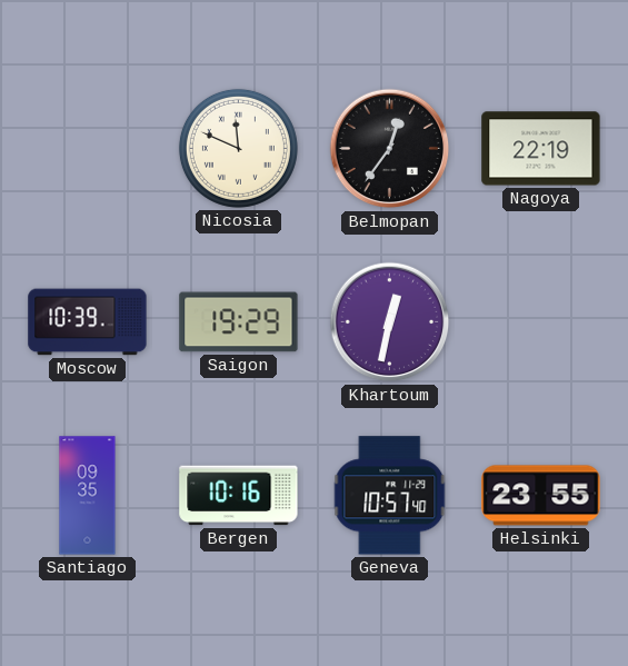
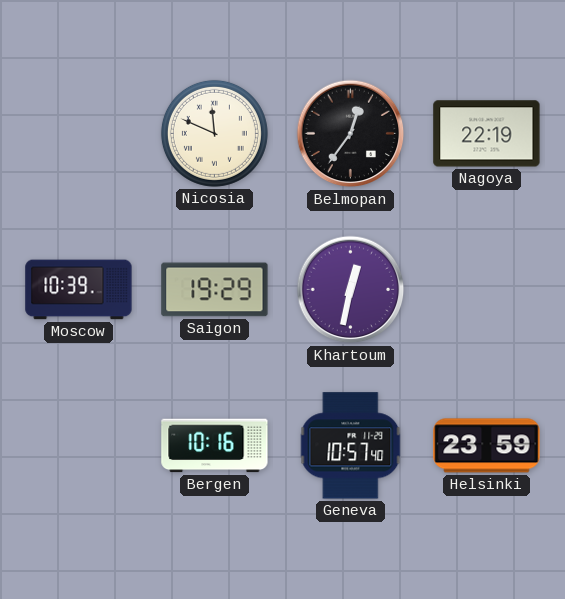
Santiago: 09:35 -> none
Helsinki: 23:55 -> 23:59
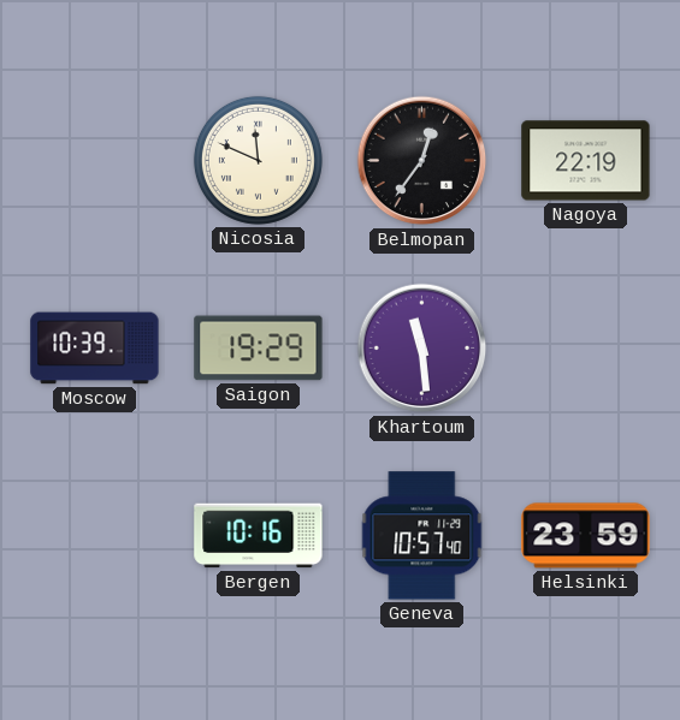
Khartoum: 12:32 -> 11:29
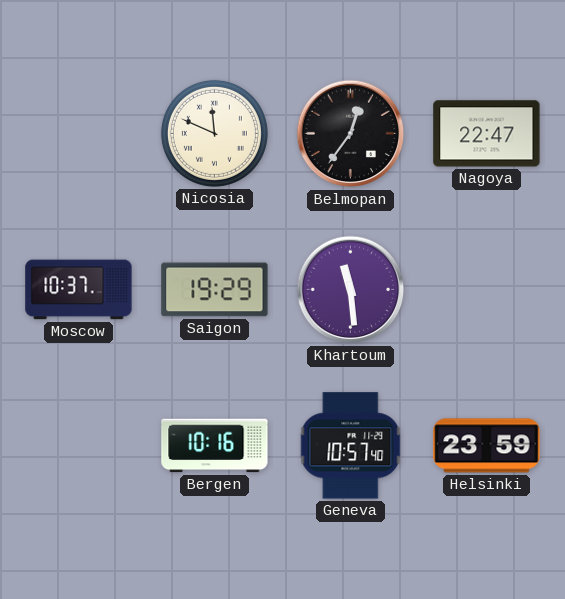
Nagoya: 22:19 -> 22:47
Moscow: 10:39 -> 10:37
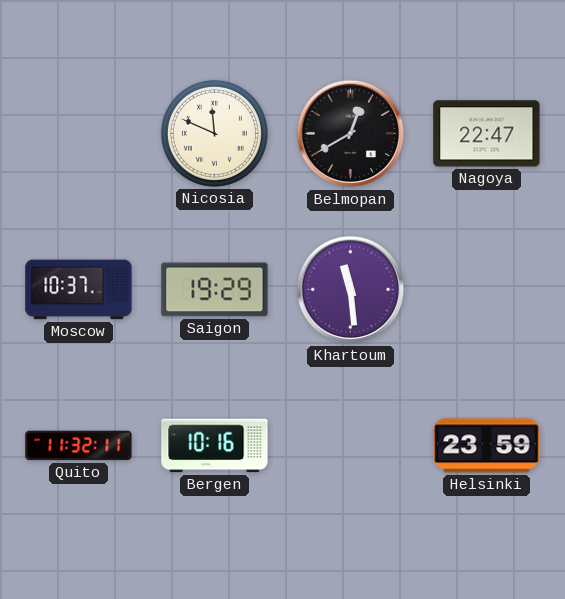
Belmopan: 12:36 -> 12:40
Quito: none -> 11:32
Geneva: 10:57 -> none
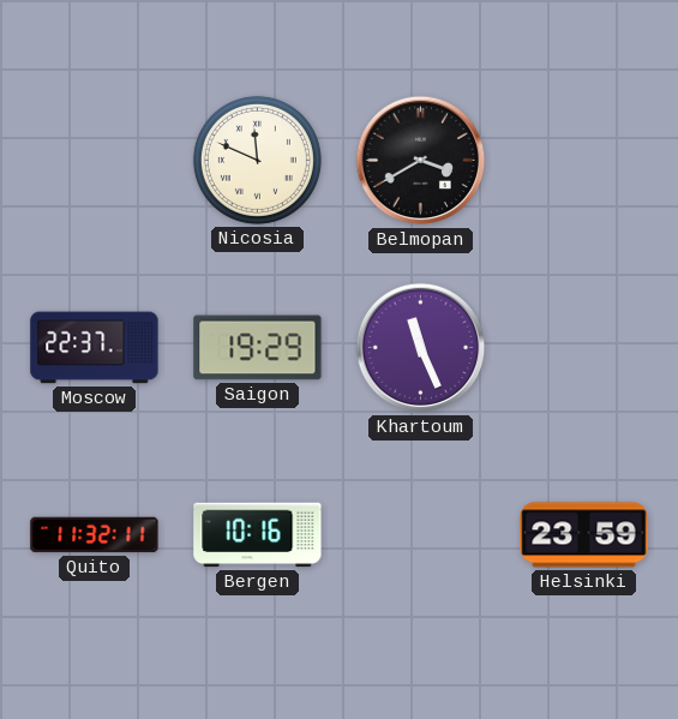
Belmopan: 12:40 -> 3:40
Nagoya: 22:47 -> none
Moscow: 10:37 -> 22:37
Khartoum: 11:29 -> 11:26
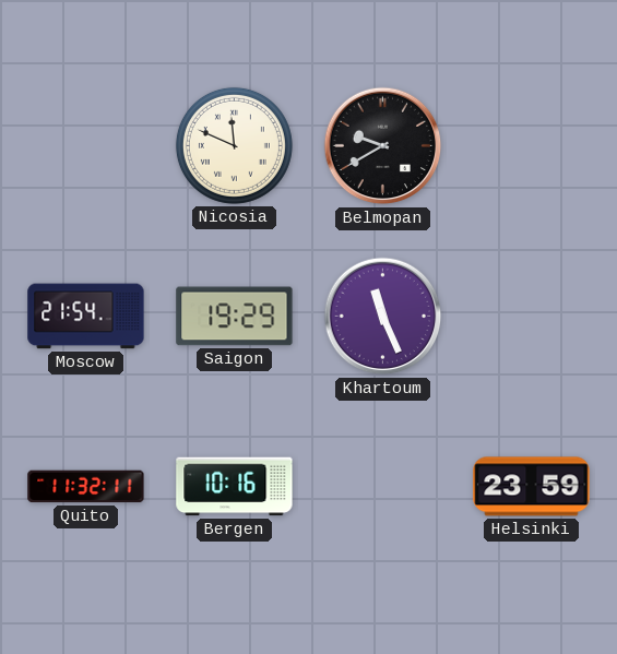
Belmopan: 3:40 -> 9:40
Moscow: 22:37 -> 21:54
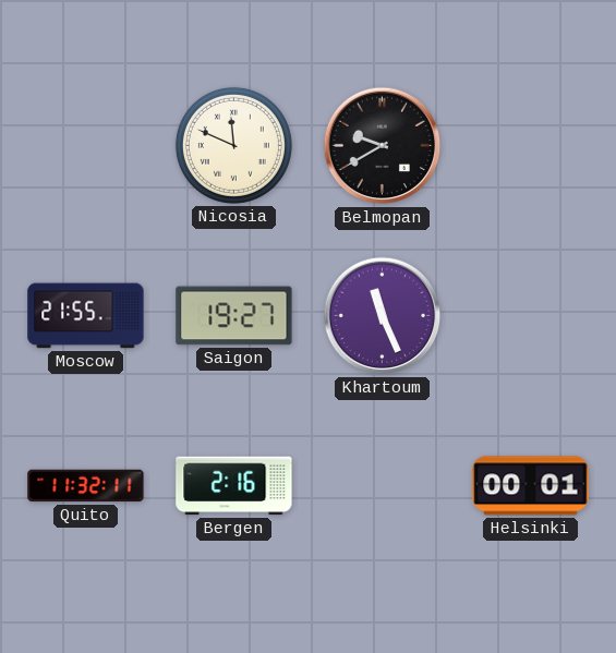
Moscow: 21:54 -> 21:55
Saigon: 19:29 -> 19:27
Bergen: 10:16 -> 2:16
Helsinki: 23:59 -> 00:01
